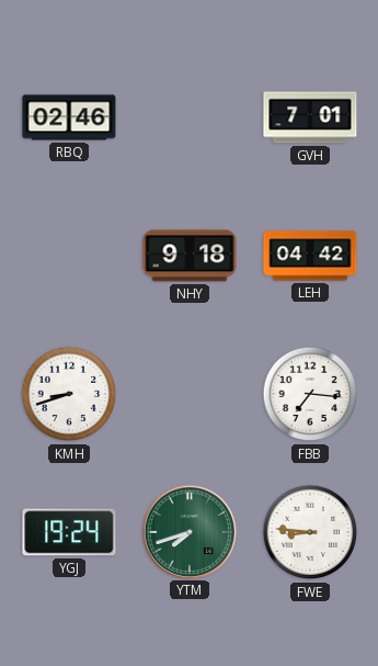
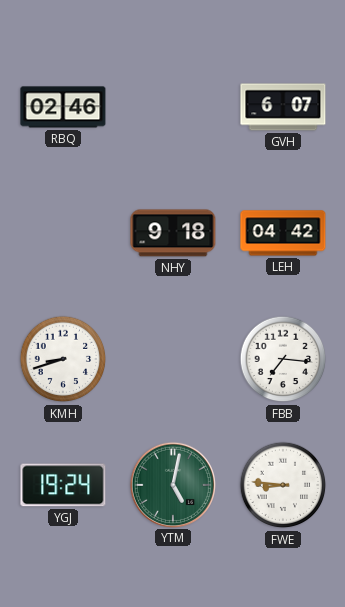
GVH: 7:01 -> 6:07
YTM: 7:42 -> 5:02
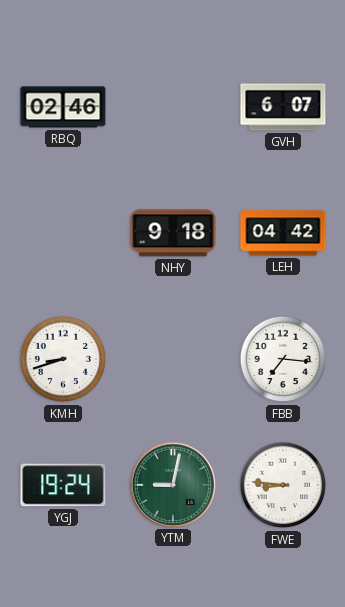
YTM: 5:02 -> 9:02
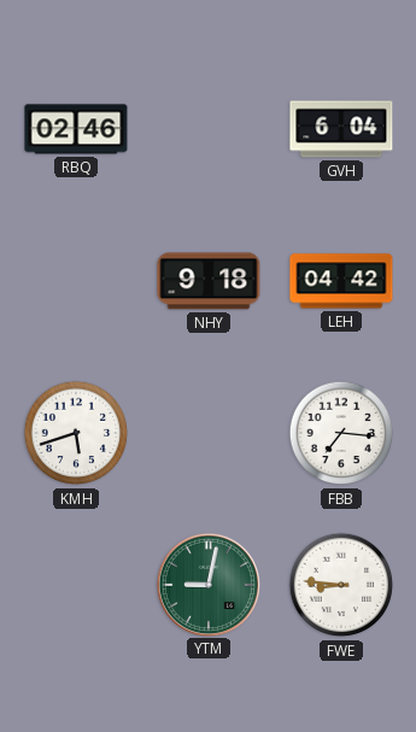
GVH: 6:07 -> 6:04
KMH: 8:42 -> 5:42
YGJ: 19:24 -> none
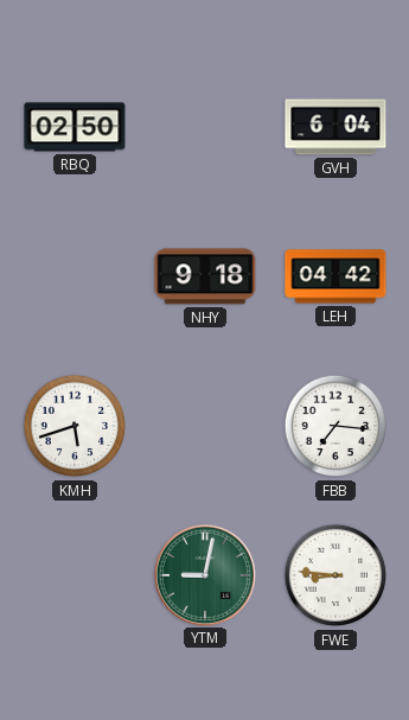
RBQ: 02:46 -> 02:50
